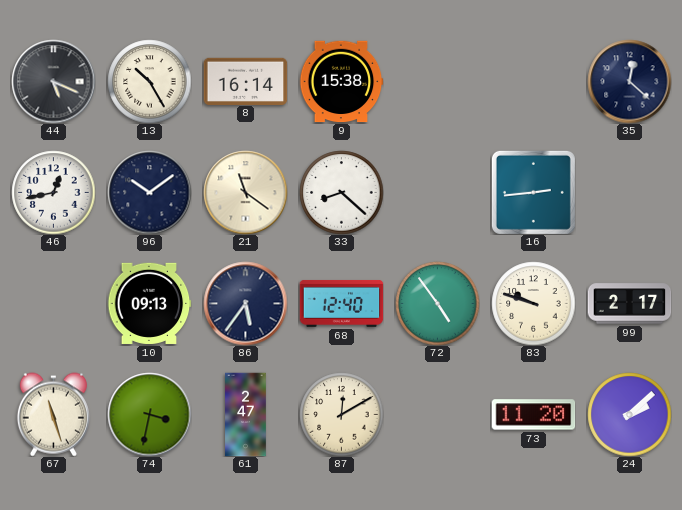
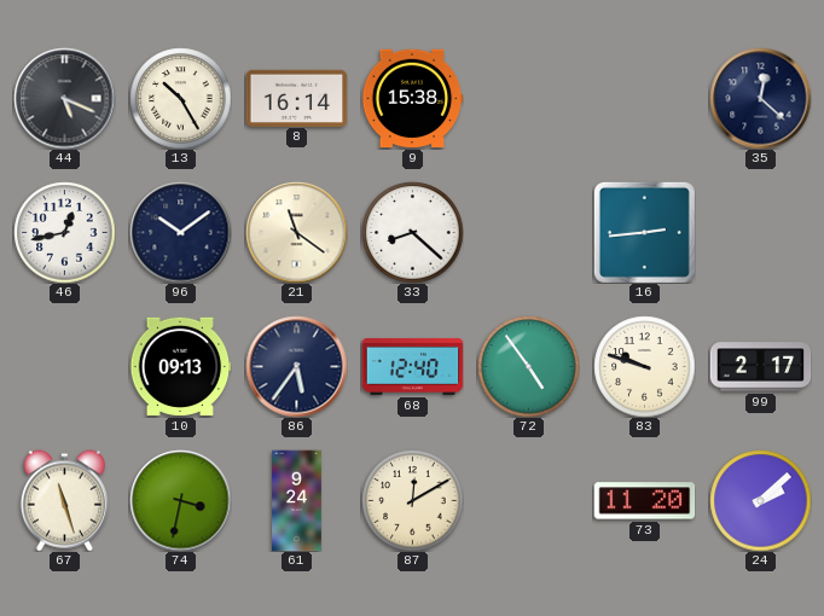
61: 2:47 -> 9:24
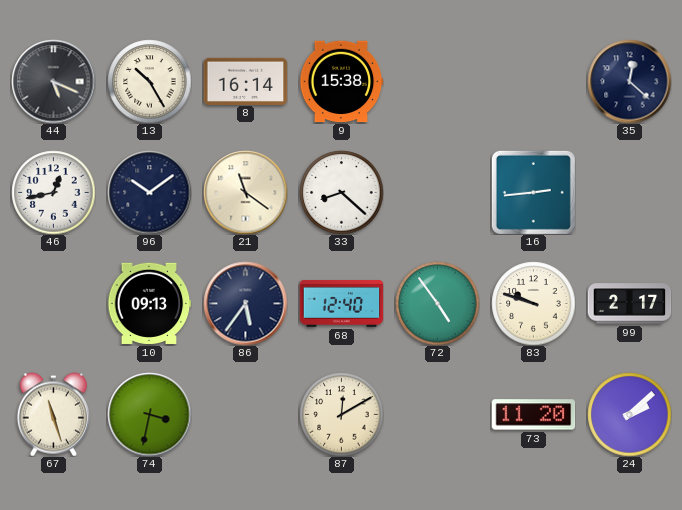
61: 9:24 -> none
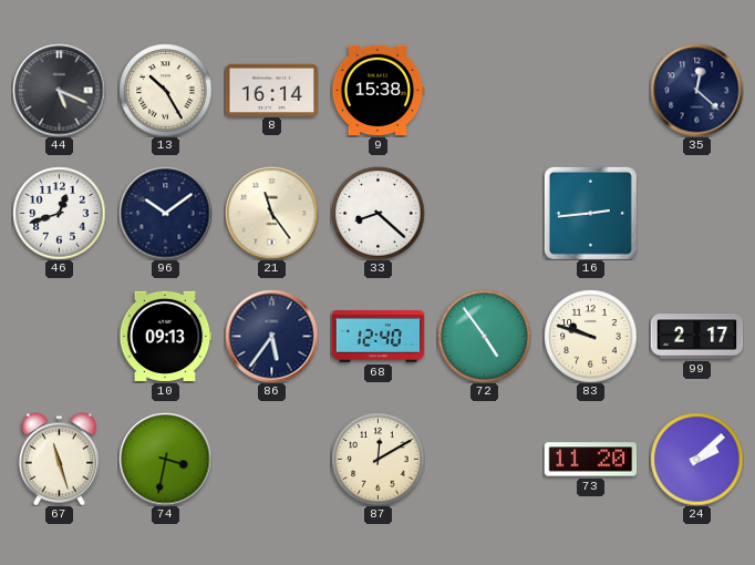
46: 12:43 -> 12:42
21: 11:21 -> 11:24
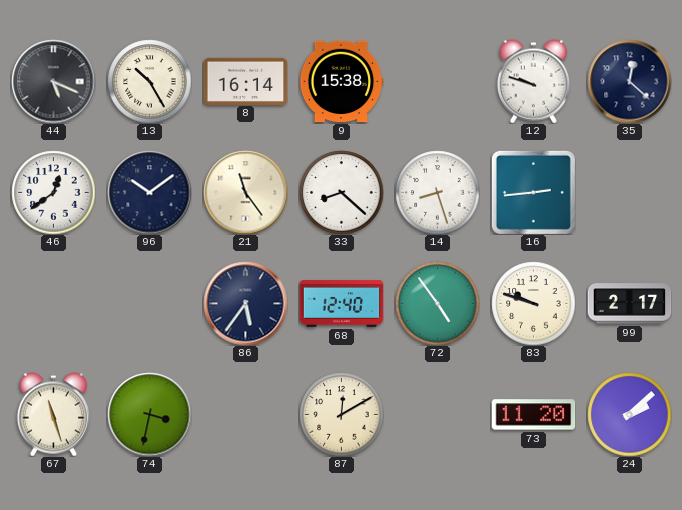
12: none -> 9:48
46: 12:42 -> 12:39
14: none -> 8:27
10: 09:13 -> none
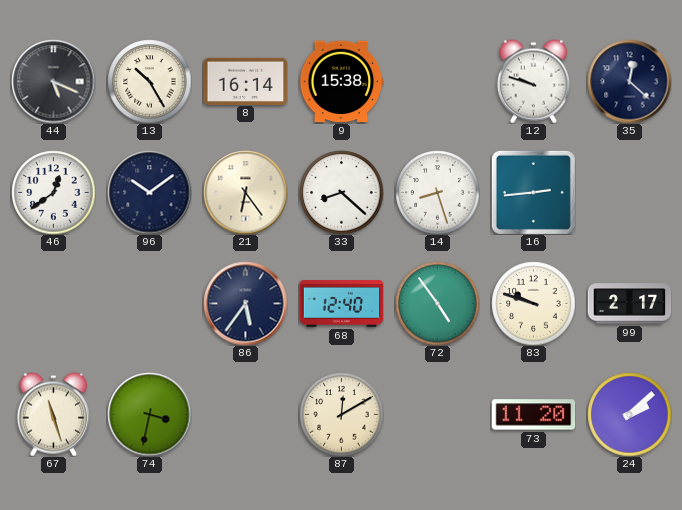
21: 11:24 -> 6:24
